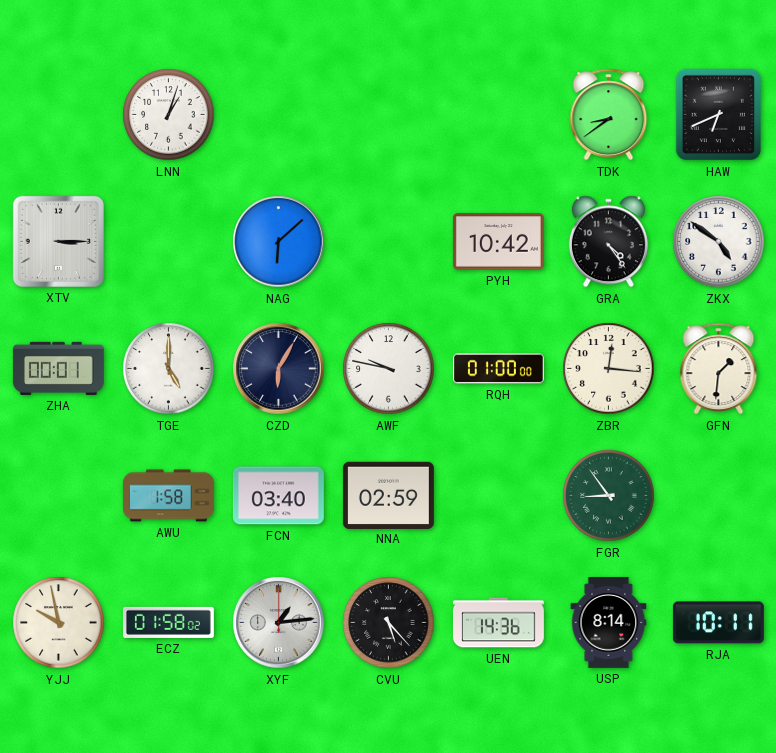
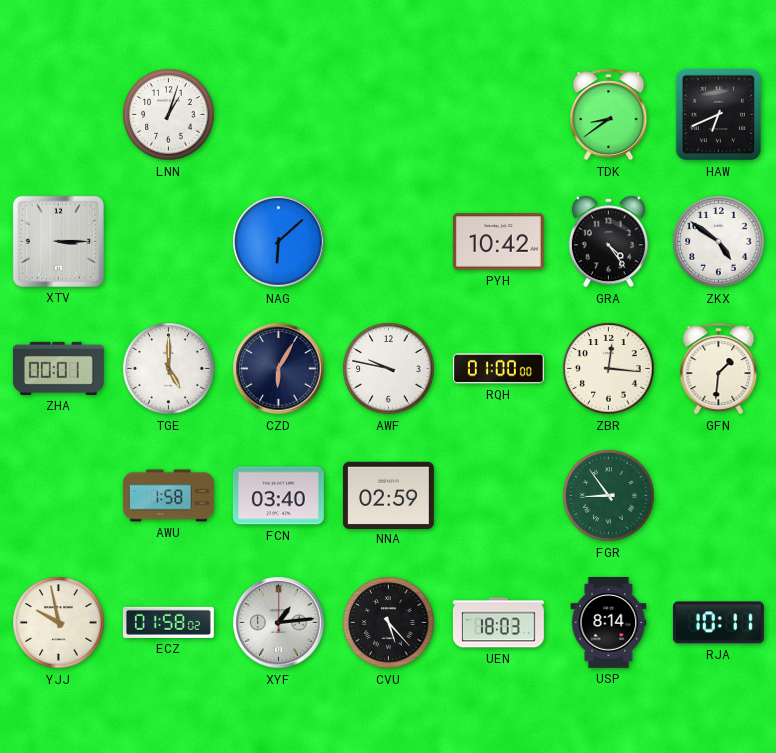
UEN: 14:36 -> 18:03
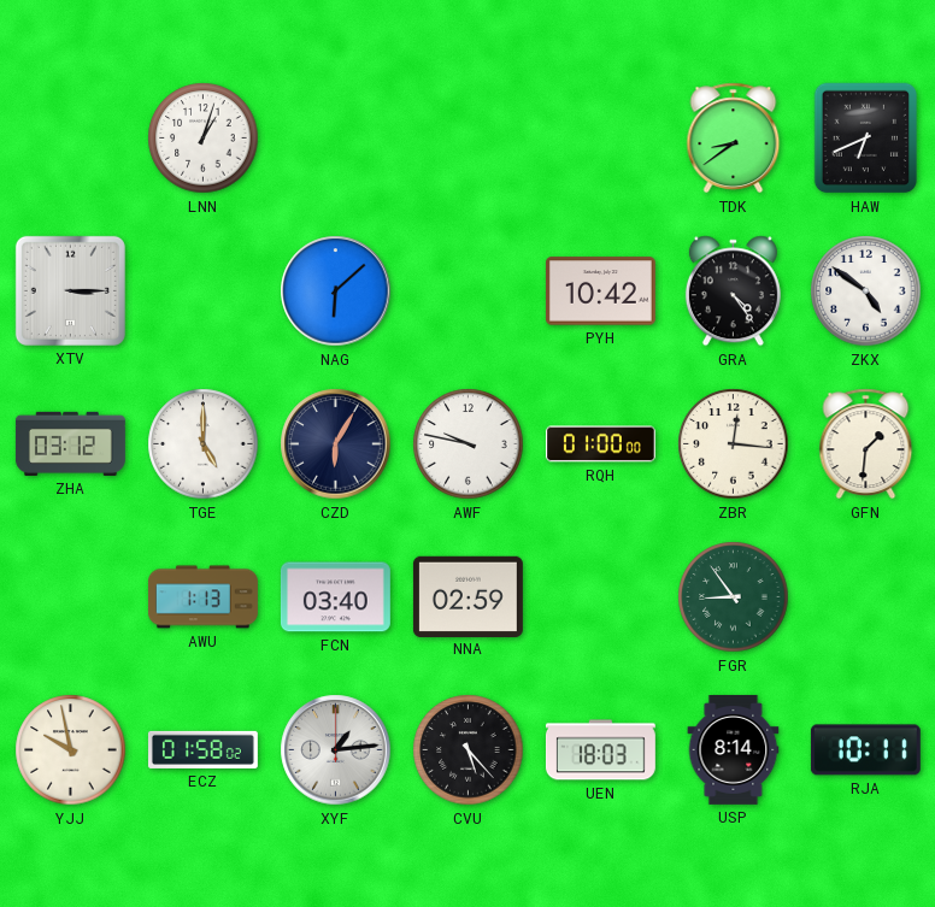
ZHA: 00:01 -> 03:12
AWU: 1:58 -> 1:13
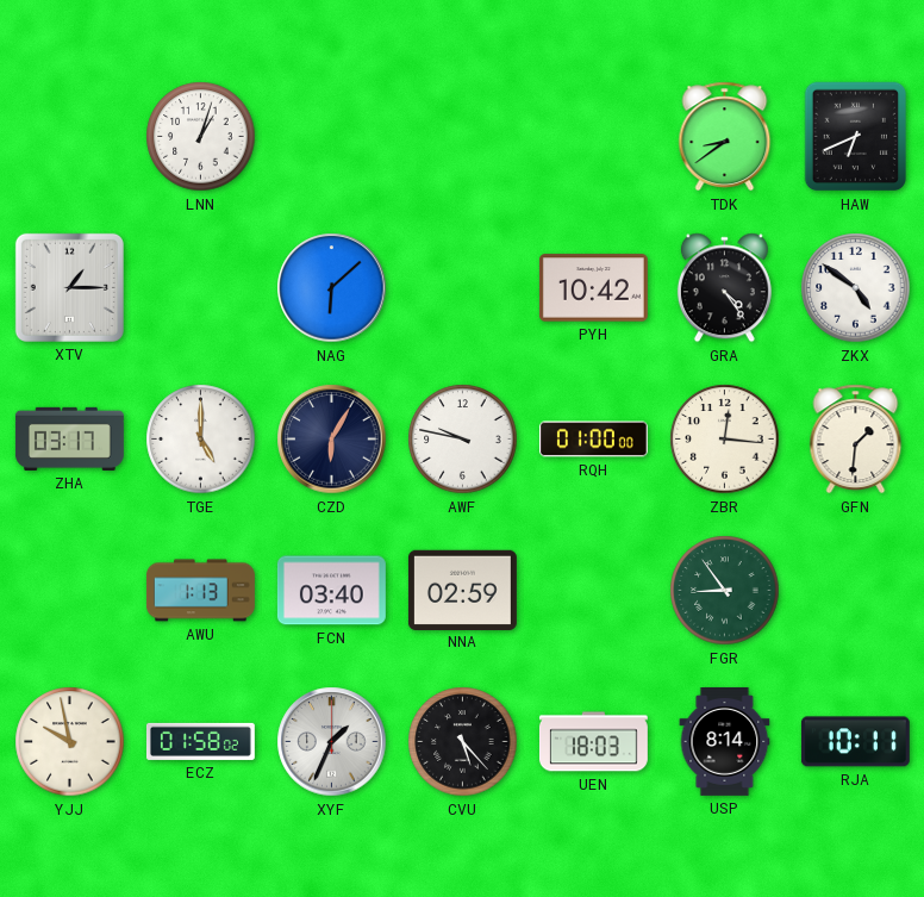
XTV: 3:15 -> 1:15
ZHA: 03:12 -> 03:17
XYF: 1:14 -> 1:34
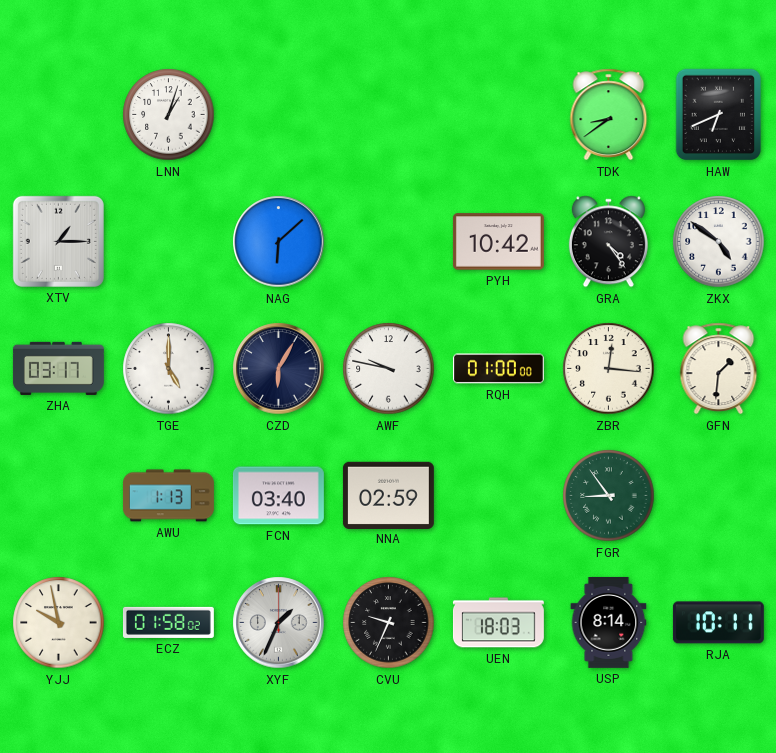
CVU: 5:23 -> 9:34
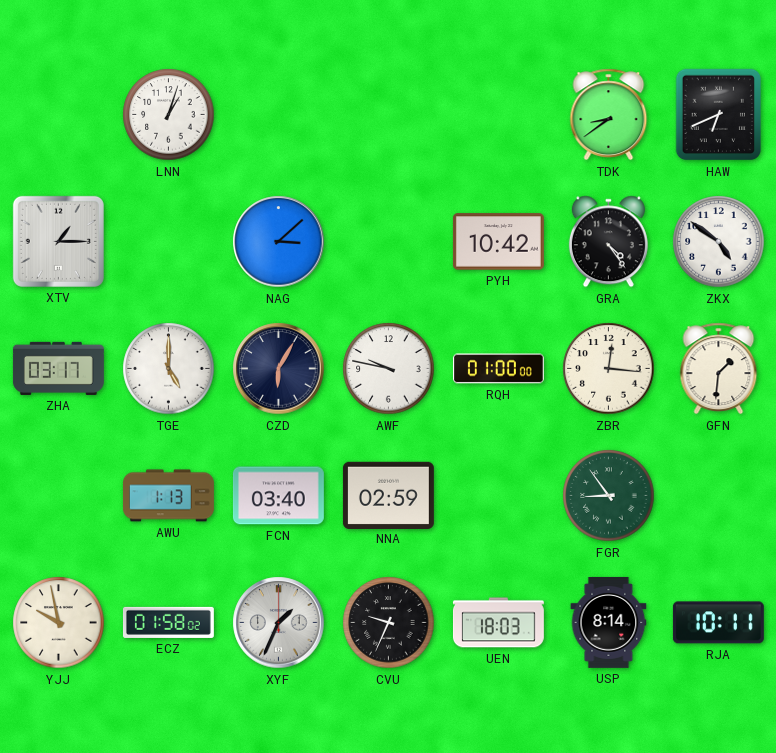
NAG: 6:08 -> 3:08
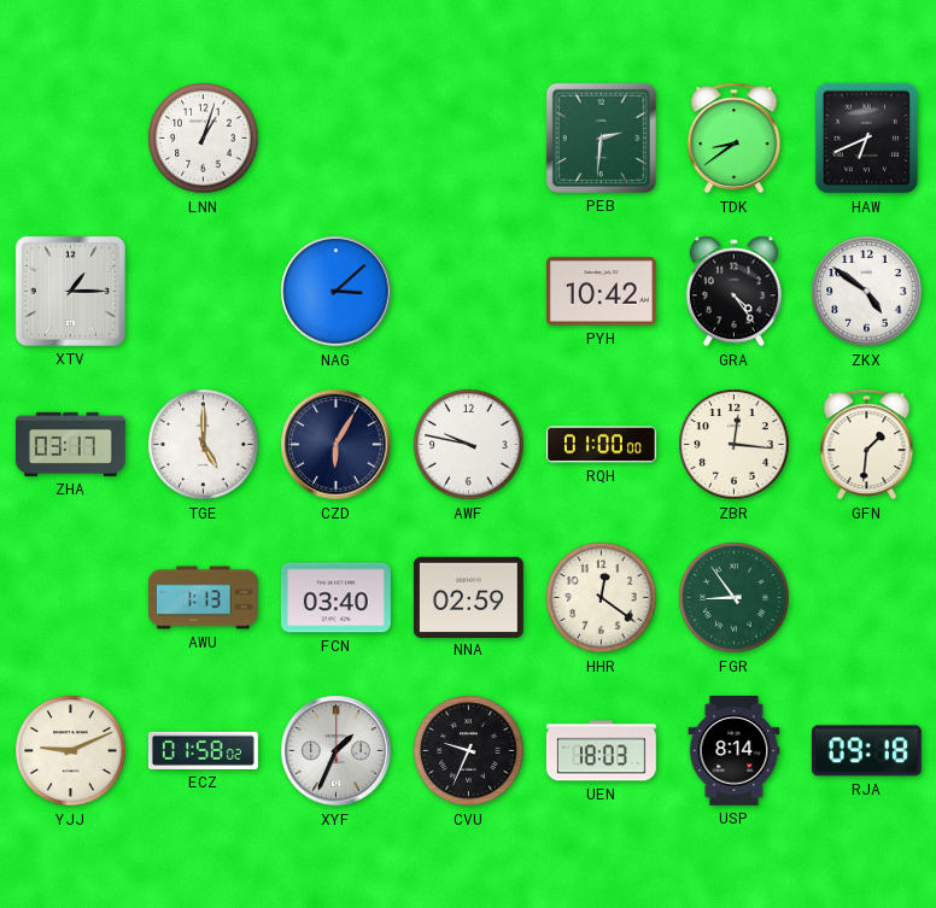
PEB: none -> 2:31
HHR: none -> 12:21
YJJ: 9:58 -> 9:11
RJA: 10:11 -> 09:18
